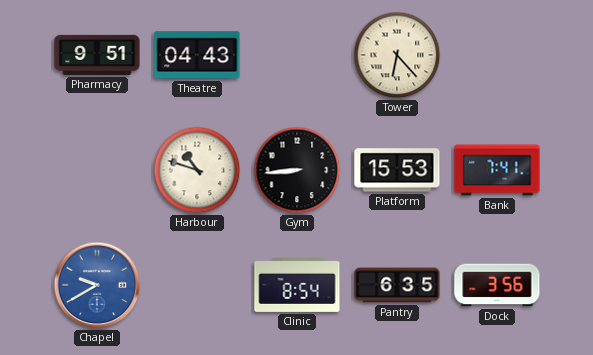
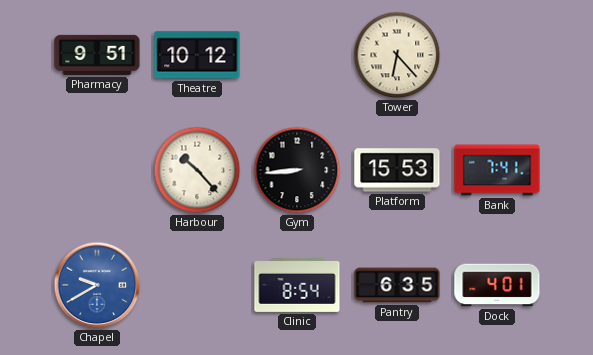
Theatre: 04:43 -> 10:12
Harbour: 10:48 -> 10:23
Dock: 3:56 -> 4:01
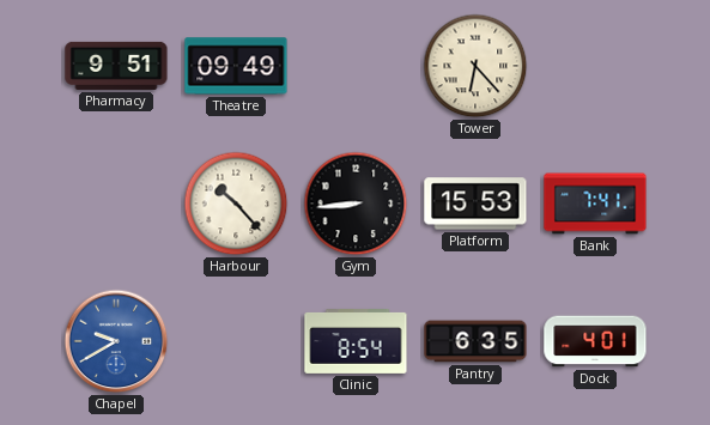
Theatre: 10:12 -> 09:49
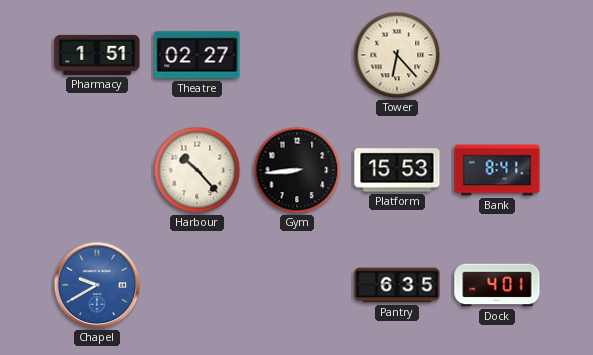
Pharmacy: 9:51 -> 1:51
Theatre: 09:49 -> 02:27
Bank: 7:41 -> 8:41
Clinic: 8:54 -> none
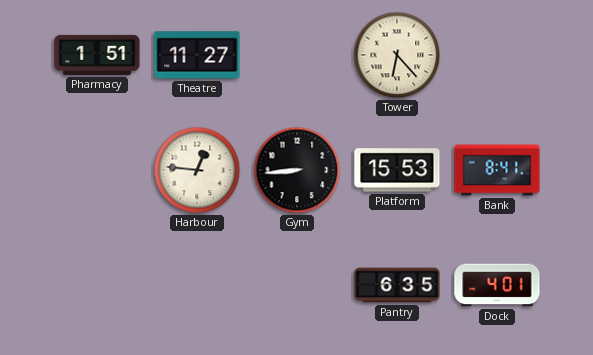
Theatre: 02:27 -> 11:27
Harbour: 10:23 -> 12:46
Chapel: 9:40 -> none
